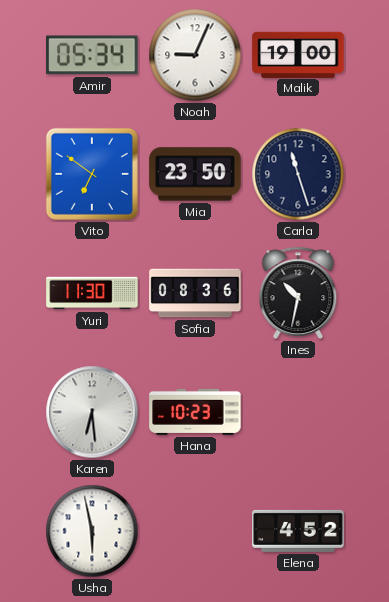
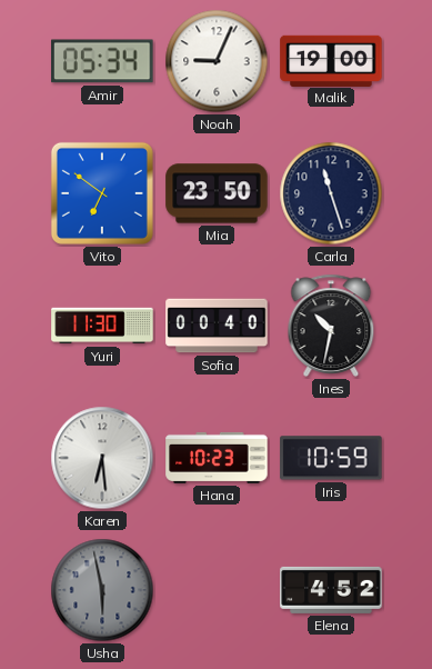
Sofia: 08:36 -> 00:40
Iris: none -> 10:59
Usha dial: white -> grey
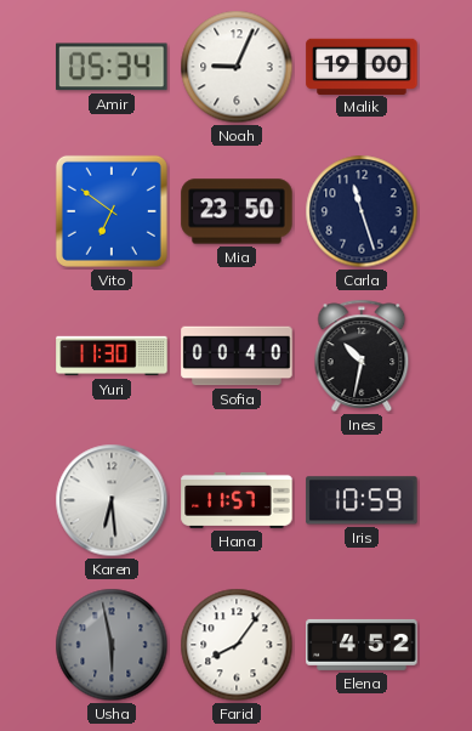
Hana: 10:23 -> 11:57
Farid: none -> 8:06
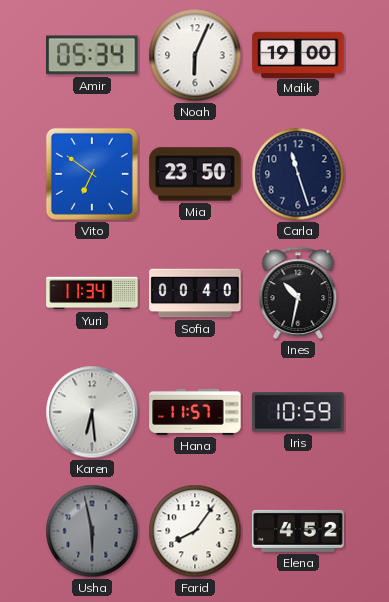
Noah: 9:04 -> 6:04
Yuri: 11:30 -> 11:34
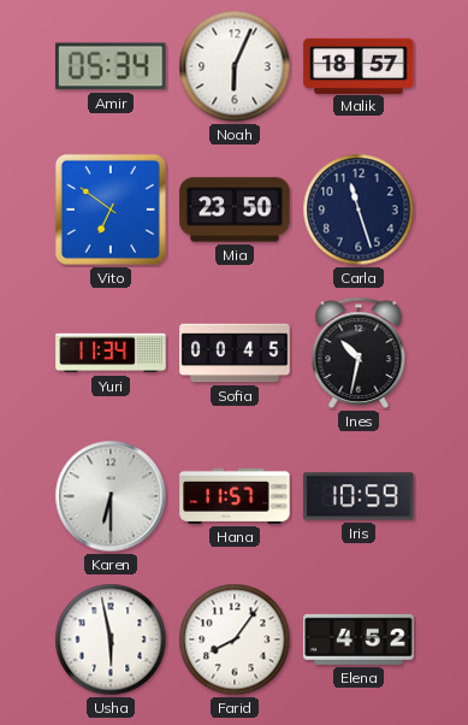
Malik: 19:00 -> 18:57
Sofia: 00:40 -> 00:45
Karen: 6:29 -> 6:30
Usha dial: grey -> white
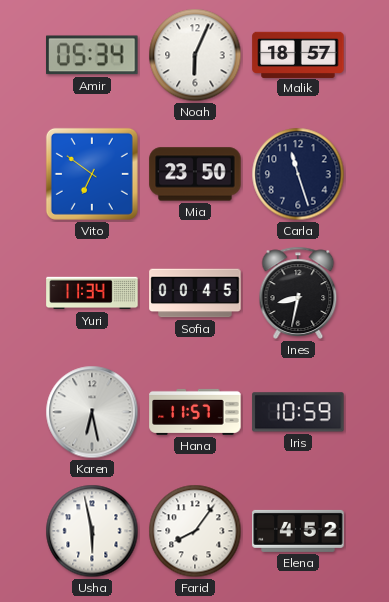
Ines: 10:32 -> 8:32
Karen: 6:30 -> 6:28
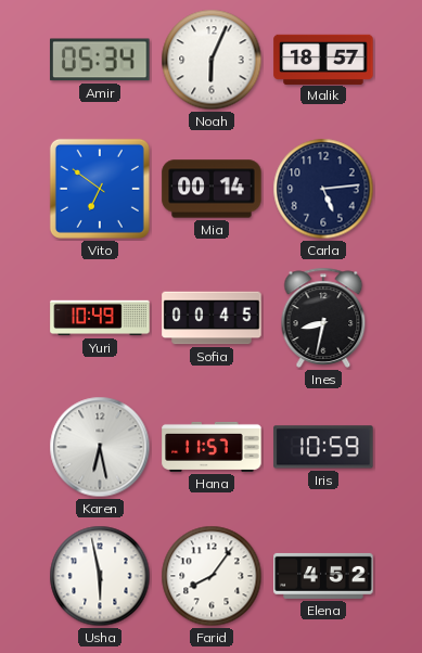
Mia: 23:50 -> 00:14
Carla: 11:27 -> 5:14
Yuri: 11:34 -> 10:49
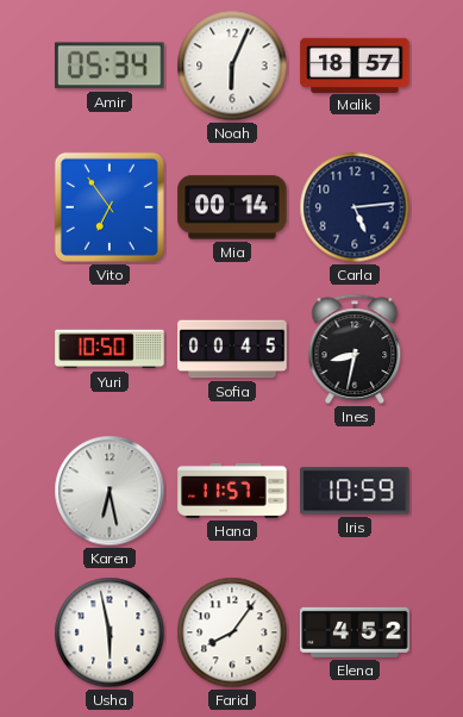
Vito: 6:51 -> 6:54
Yuri: 10:49 -> 10:50
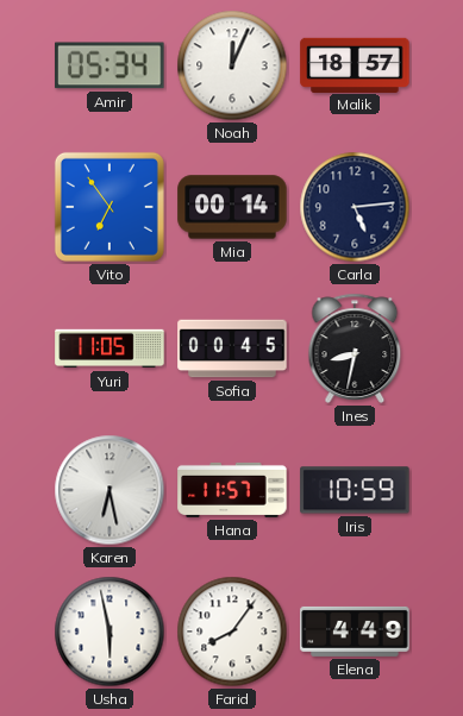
Noah: 6:04 -> 12:04
Yuri: 10:50 -> 11:05
Elena: 4:52 -> 4:49
